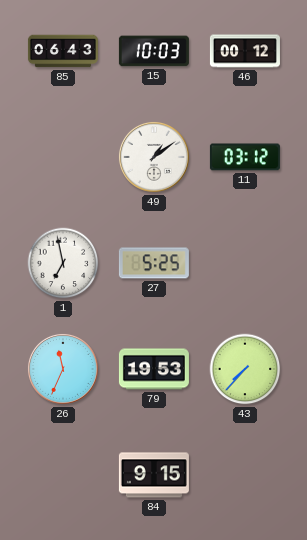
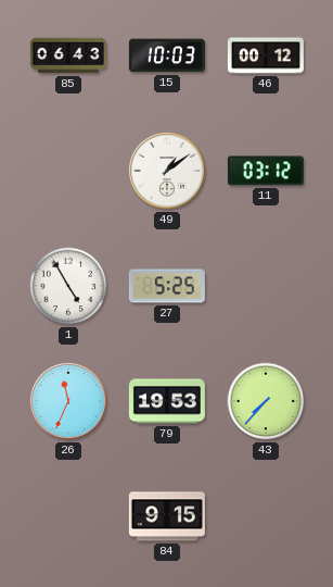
1: 6:58 -> 4:55
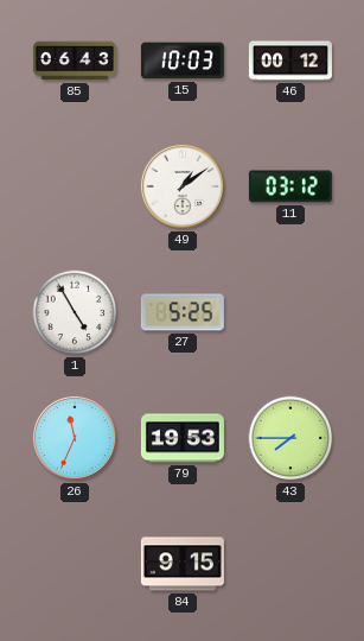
43: 7:37 -> 7:45
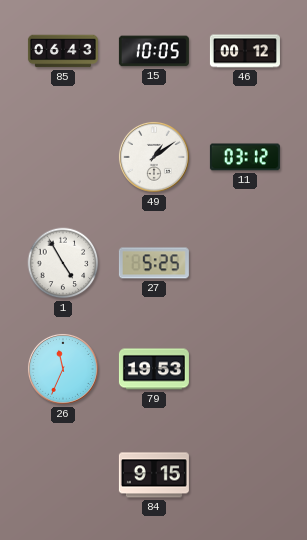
15: 10:03 -> 10:05
43: 7:45 -> none
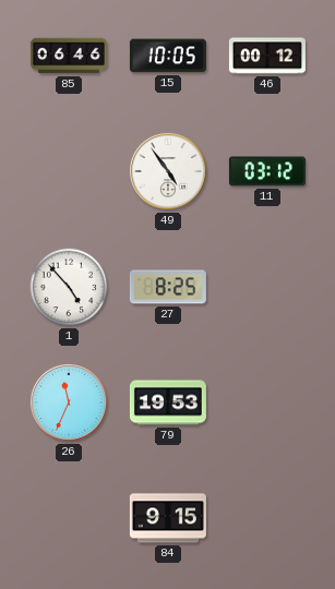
85: 06:43 -> 06:46
49: 1:09 -> 4:54
1: 4:55 -> 4:53
27: 5:25 -> 8:25
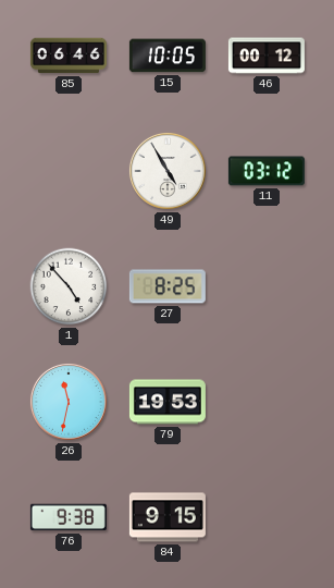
49: 4:54 -> 4:55
26: 11:34 -> 11:32
76: none -> 9:38
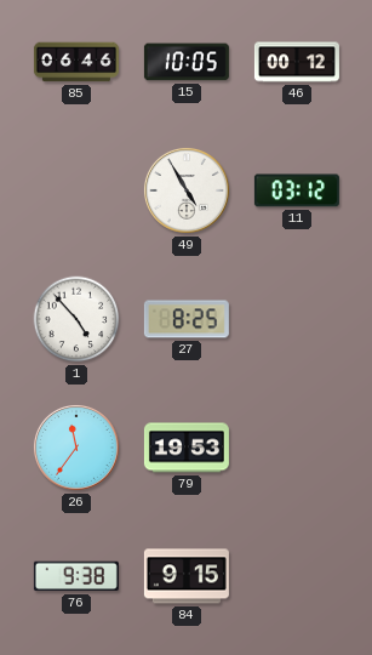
26: 11:32 -> 11:36
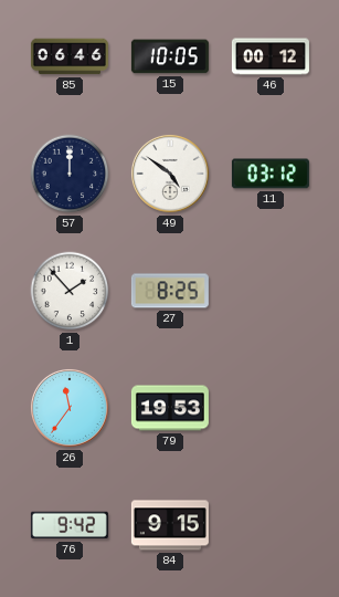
57: none -> 12:00
49: 4:55 -> 4:51
1: 4:53 -> 1:53
76: 9:38 -> 9:42
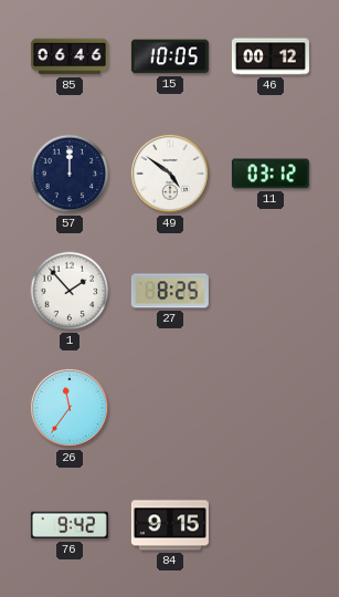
79: 19:53 -> none
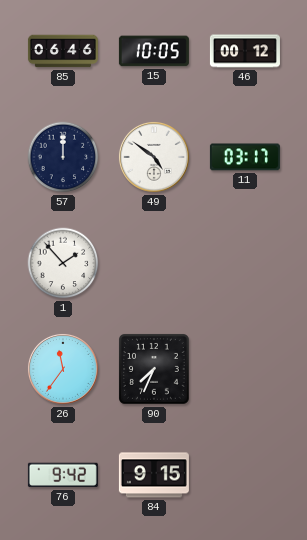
11: 03:12 -> 03:17
27: 8:25 -> none
90: none -> 7:34
